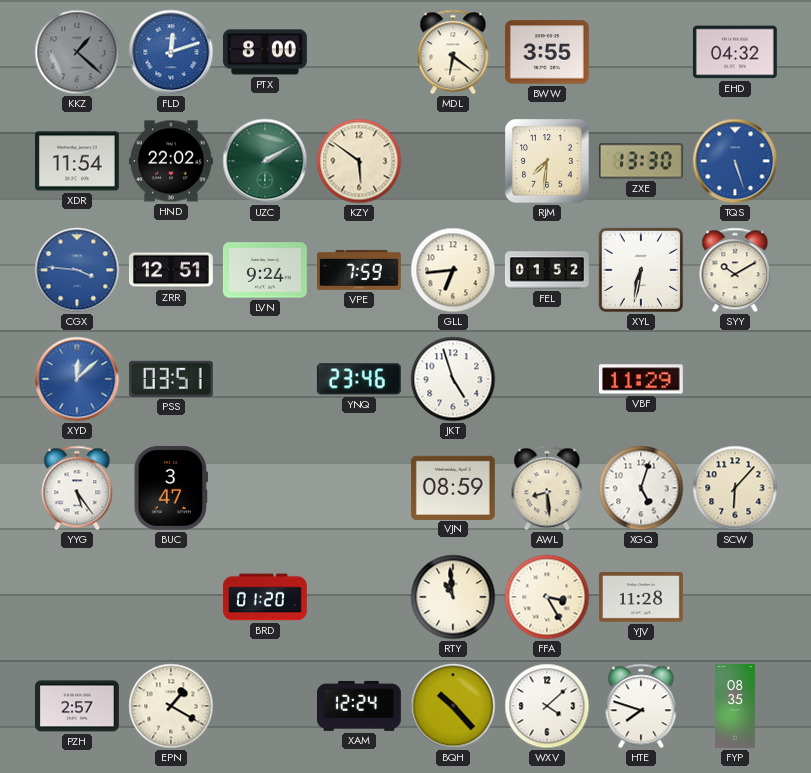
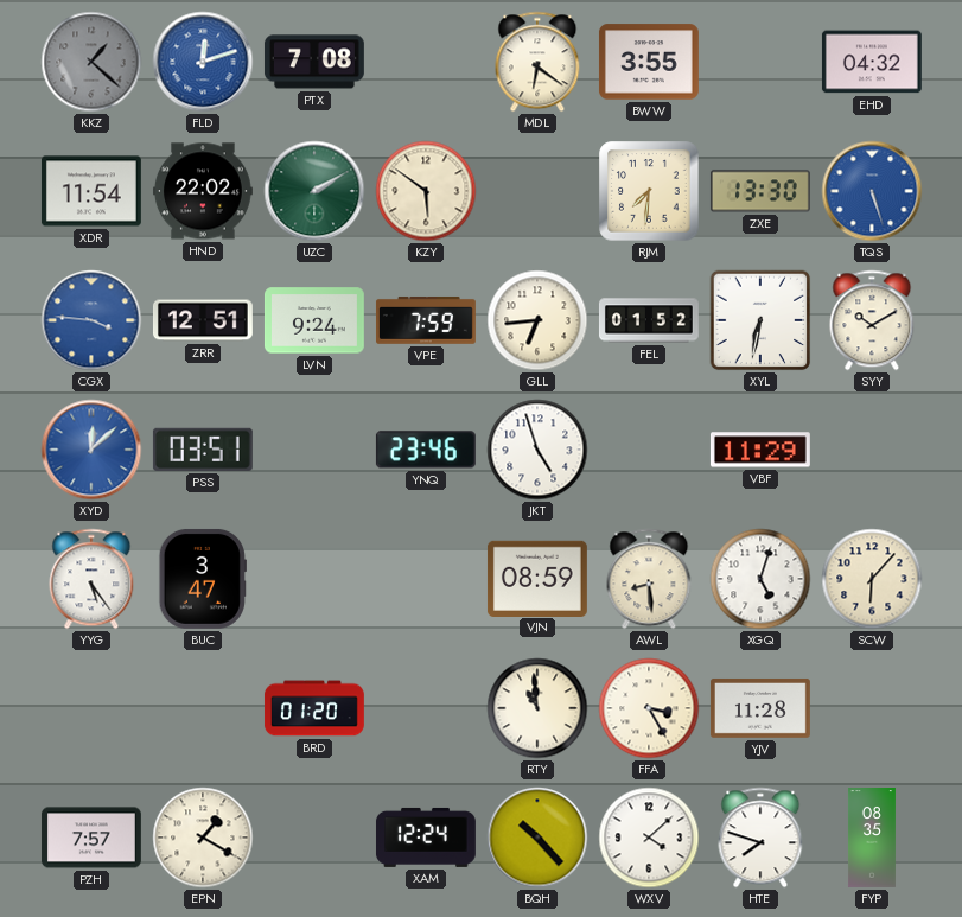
PTX: 8:00 -> 7:08
PZH: 2:57 -> 7:57
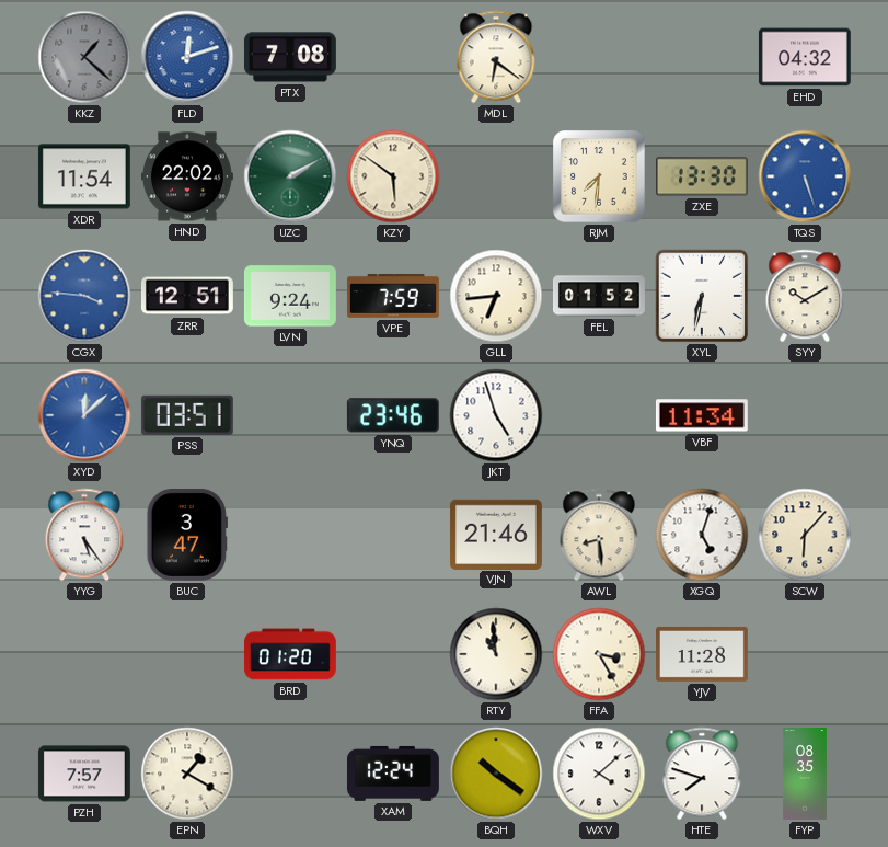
BWW: 3:55 -> none
VBF: 11:29 -> 11:34
VJN: 08:59 -> 21:46
BQH: 10:23 -> 10:21
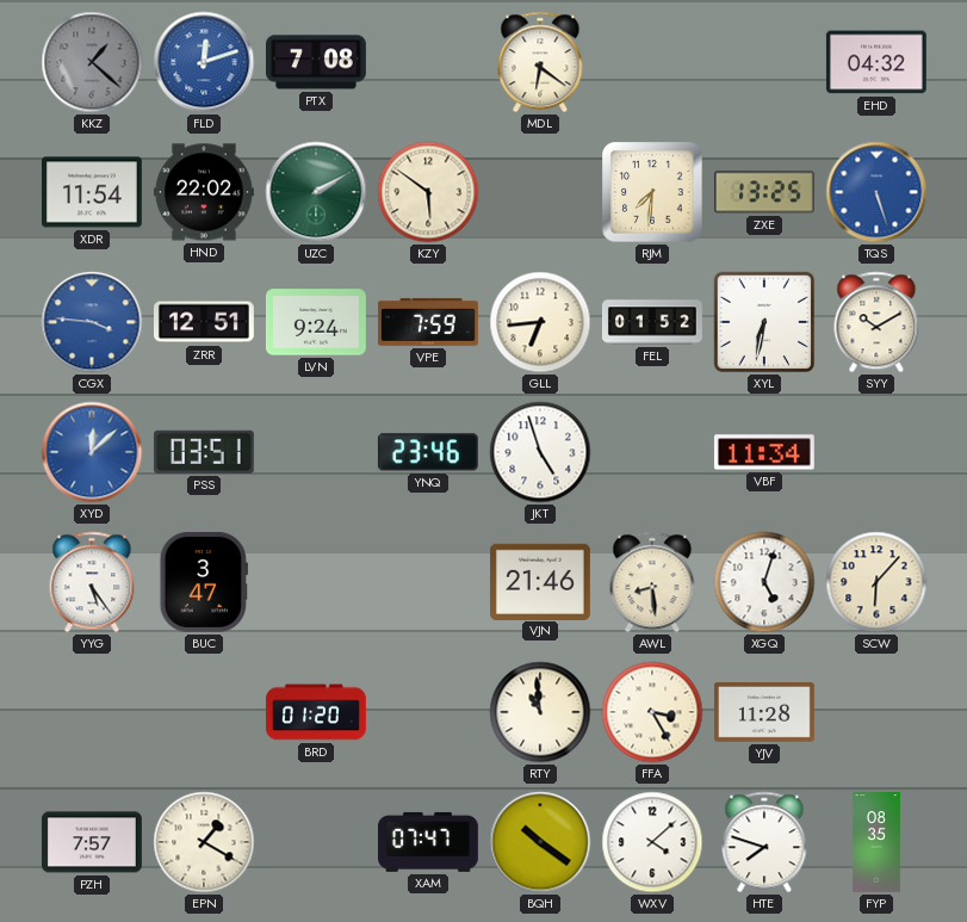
ZXE: 13:30 -> 13:25
XAM: 12:24 -> 07:47
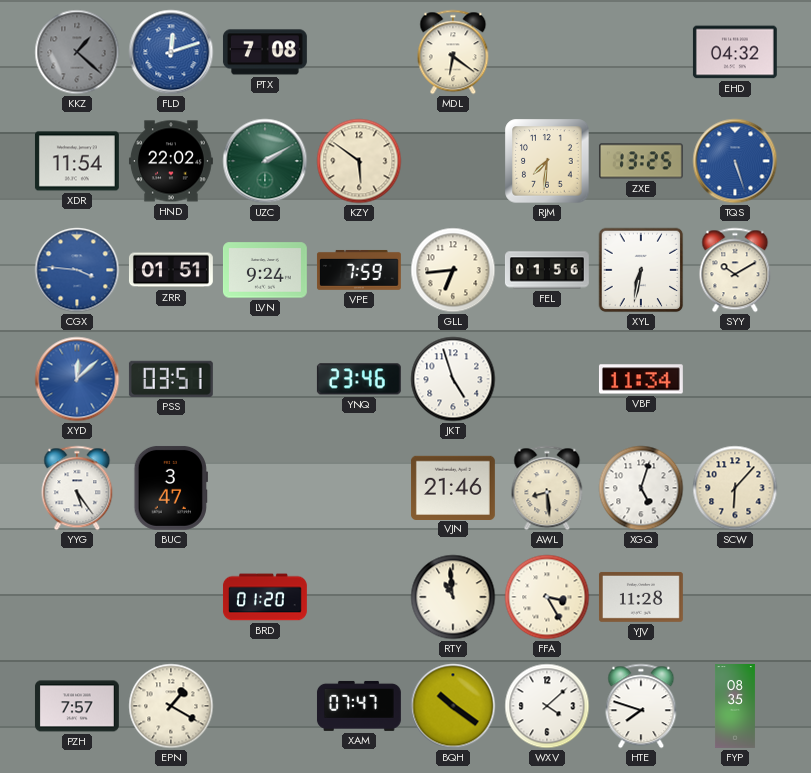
ZRR: 12:51 -> 01:51
FEL: 01:52 -> 01:56
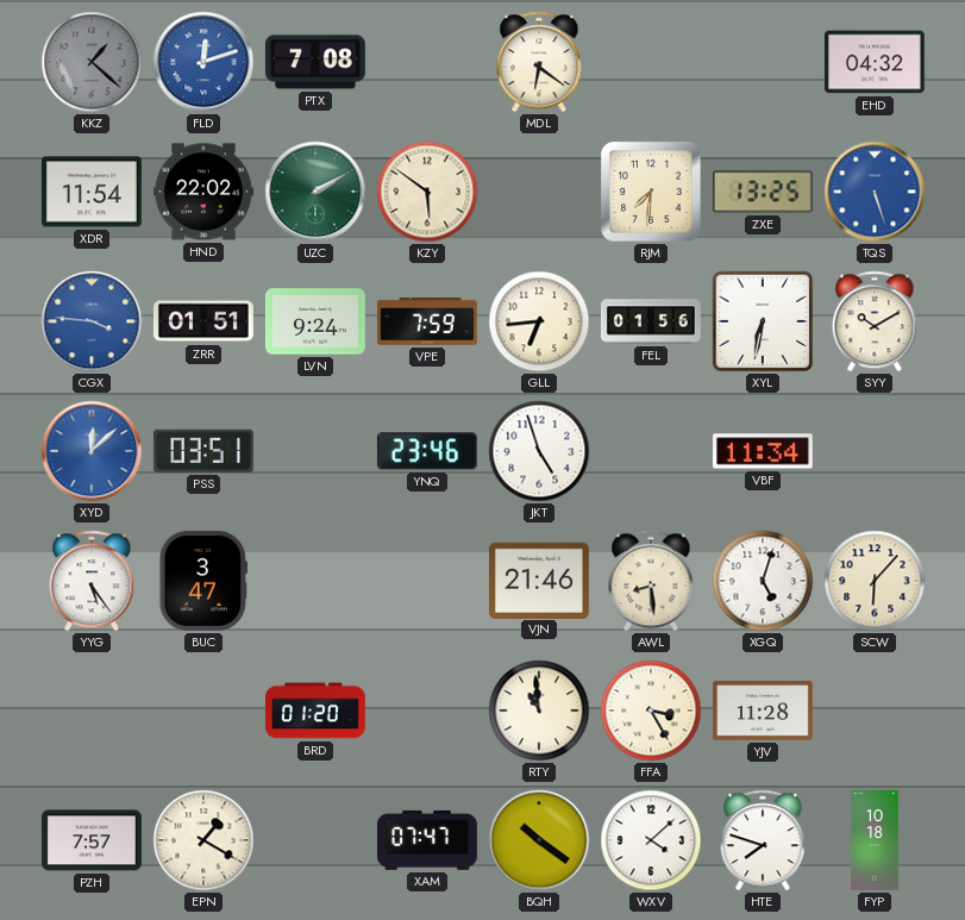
FYP: 08:35 -> 10:18
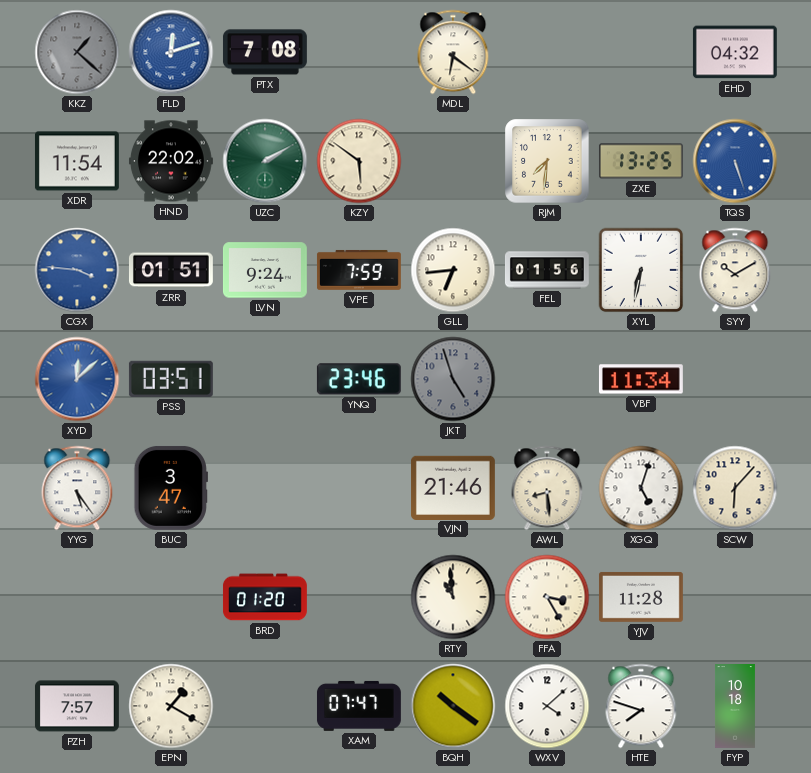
JKT dial: white -> grey
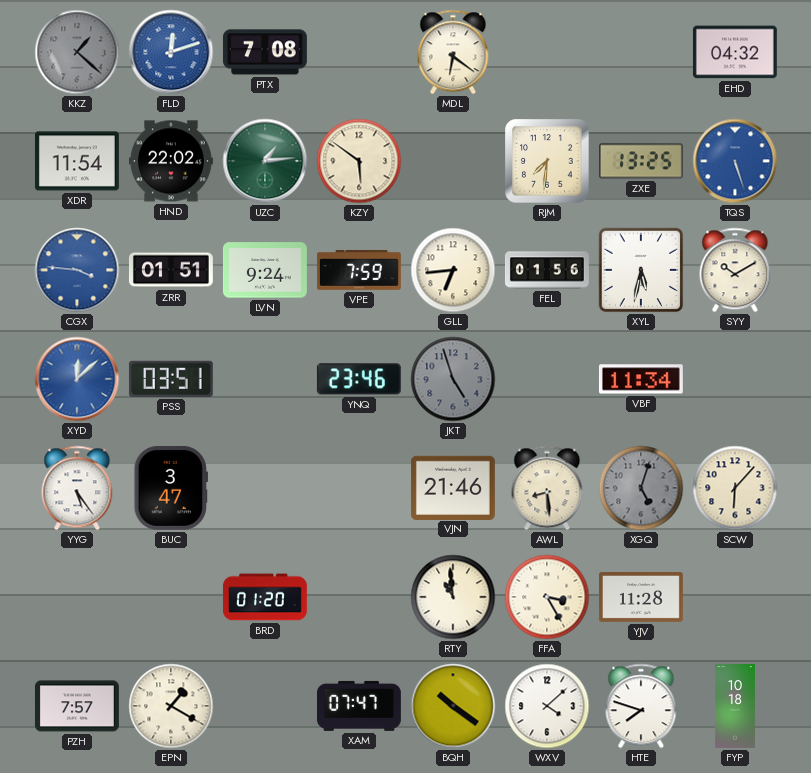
UZC: 2:10 -> 1:14
XYL: 6:32 -> 5:32
XGQ dial: white -> grey
